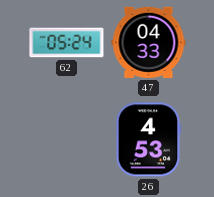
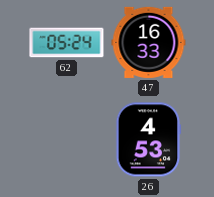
47: 04:33 -> 16:33
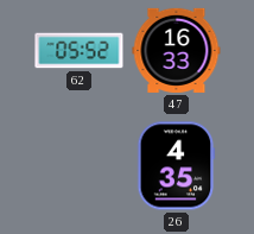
62: 05:24 -> 05:52
26: 4:53 -> 4:35
